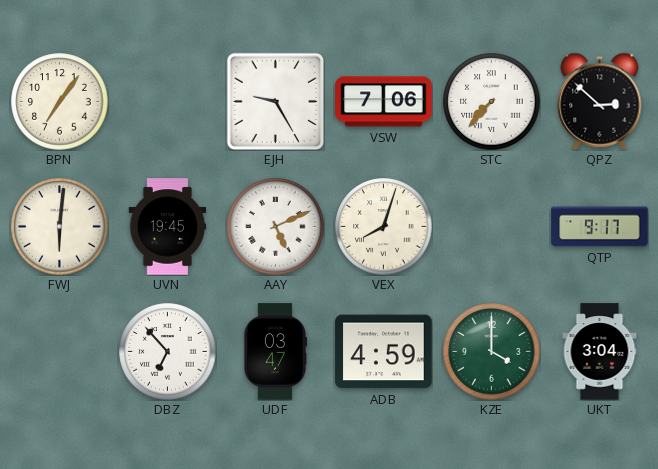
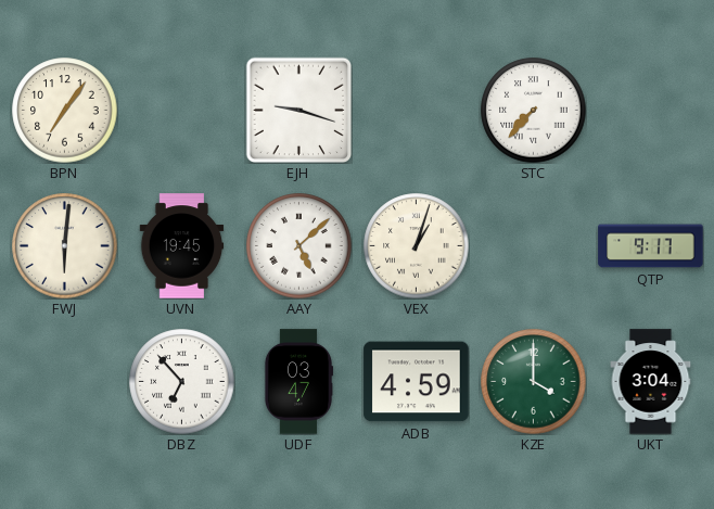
EJH: 9:25 -> 9:18
VSW: 7:06 -> none
QPZ: 2:52 -> none
AAY: 5:11 -> 5:08
VEX: 8:03 -> 1:03
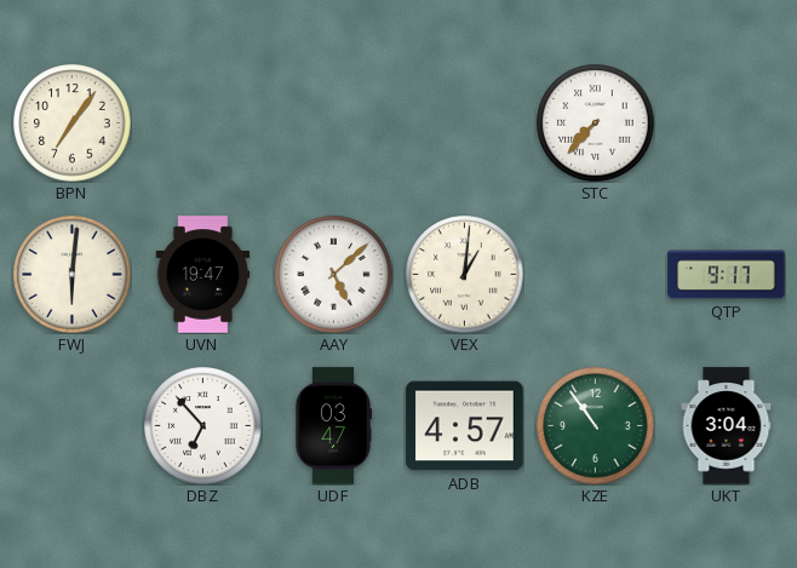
EJH: 9:18 -> none
UVN: 19:45 -> 19:47
VEX: 1:03 -> 1:01
ADB: 4:59 -> 4:57
KZE: 4:00 -> 10:54
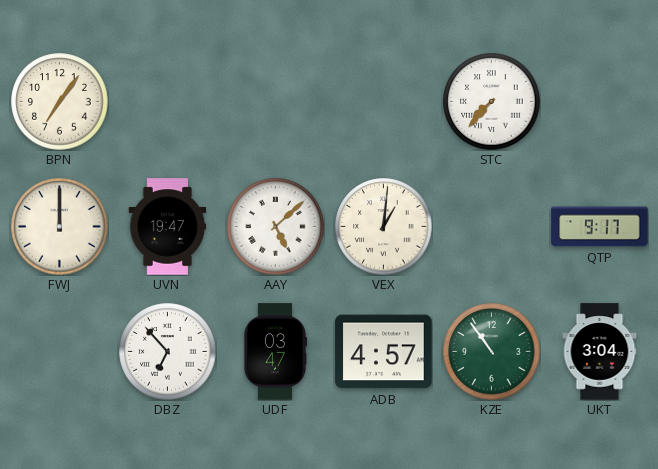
FWJ: 6:01 -> 12:00
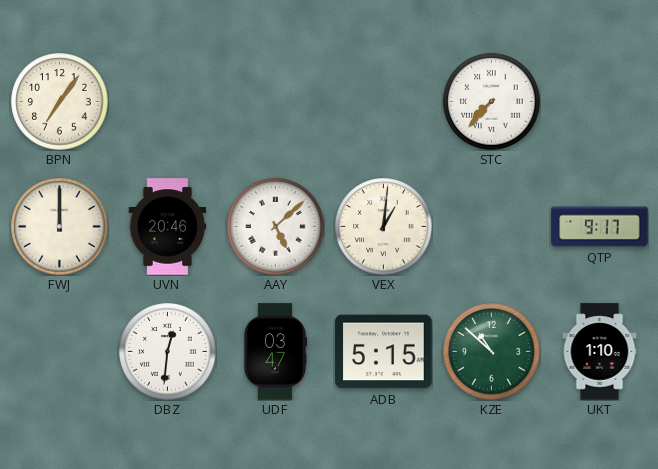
UVN: 19:47 -> 20:46
DBZ: 6:53 -> 12:31
ADB: 4:57 -> 5:15
KZE: 10:54 -> 10:52
UKT: 3:04 -> 1:10
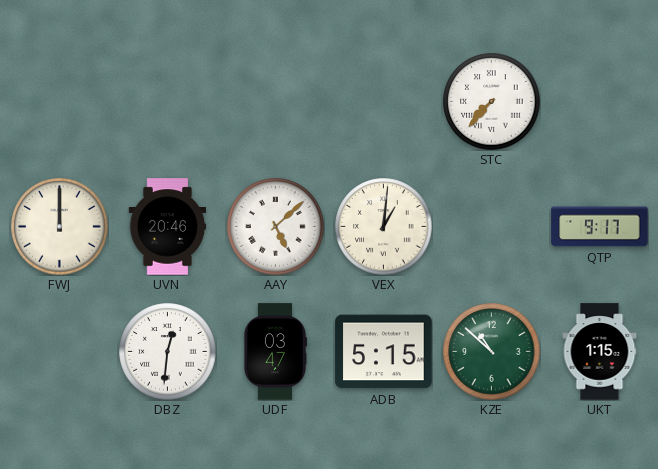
BPN: 7:06 -> none
UKT: 1:10 -> 1:15
